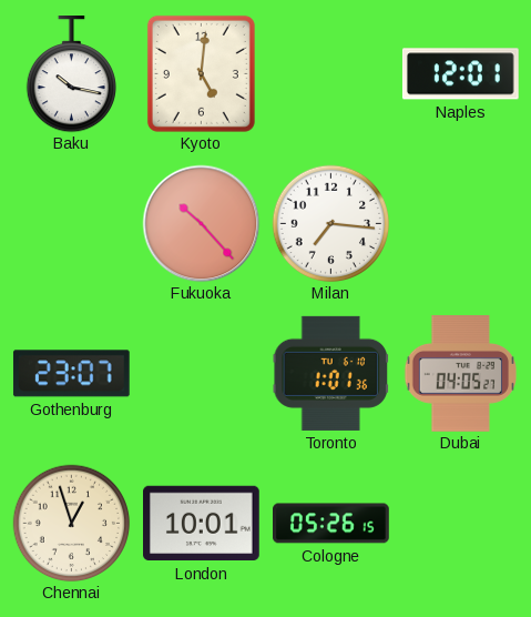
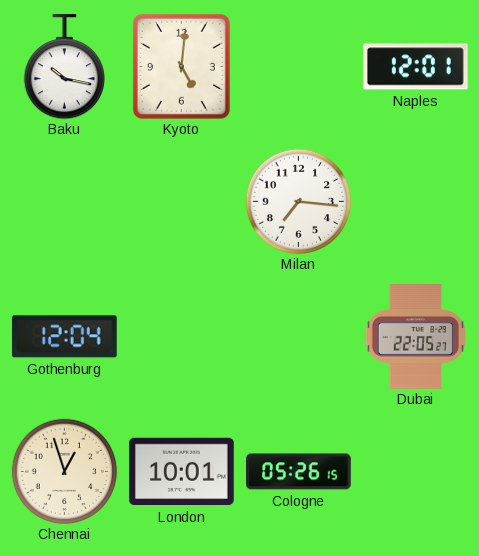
Fukuoka: 10:23 -> none
Gothenburg: 23:07 -> 12:04
Toronto: 1:01 -> none
Dubai: 04:05 -> 22:05
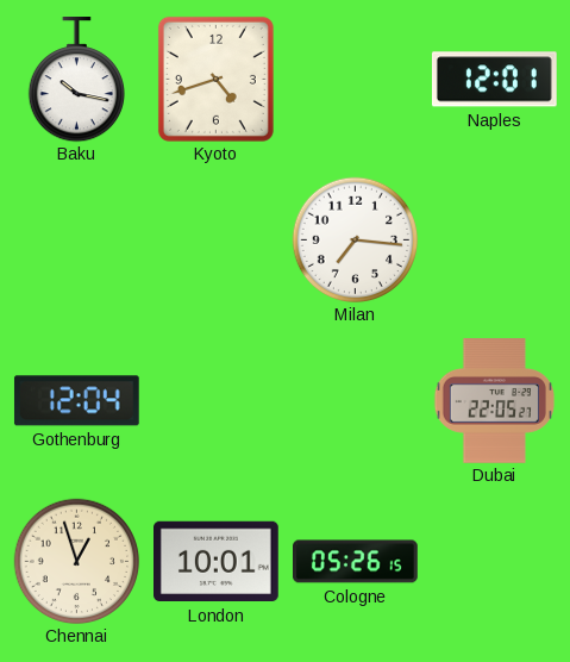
Kyoto: 5:01 -> 4:42
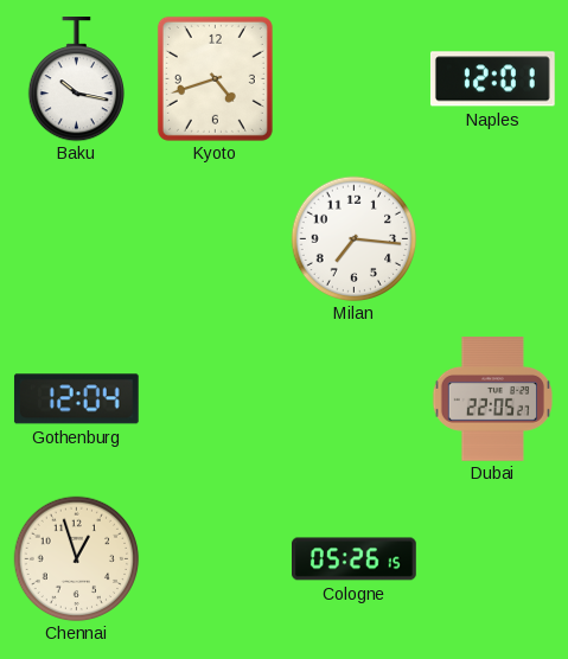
London: 10:01 -> none
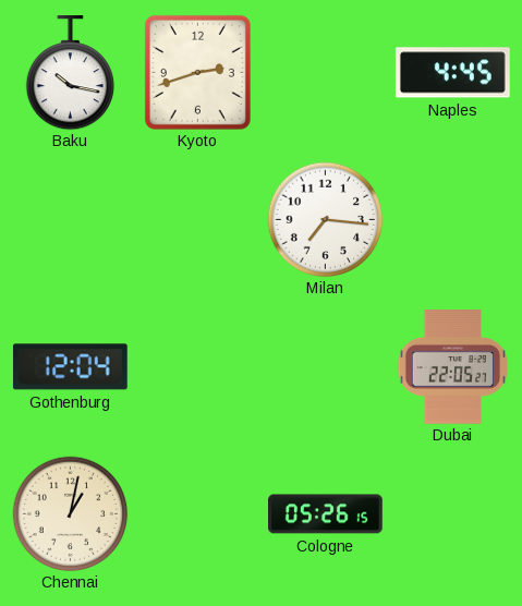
Kyoto: 4:42 -> 2:42
Naples: 12:01 -> 4:45
Chennai: 12:57 -> 1:02
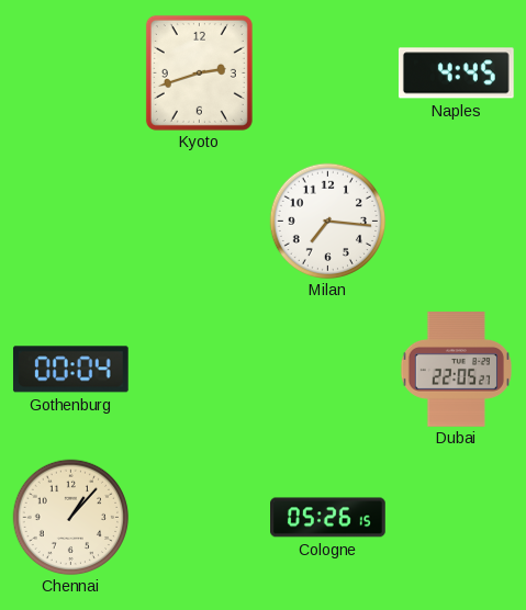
Baku: 10:17 -> none
Gothenburg: 12:04 -> 00:04
Chennai: 1:02 -> 1:07
